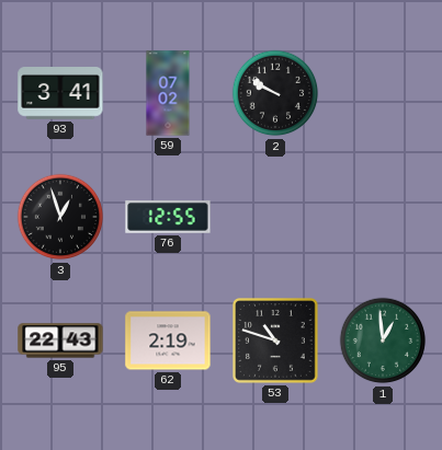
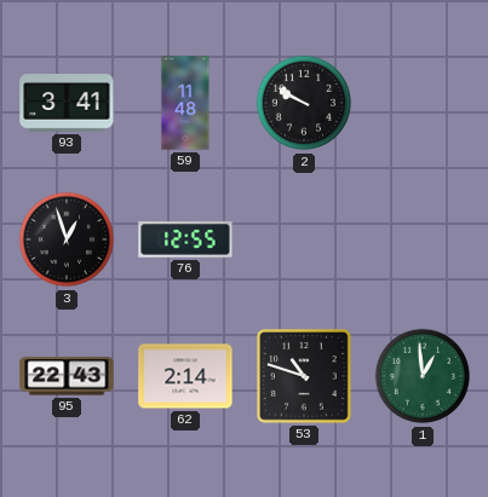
59: 07:02 -> 11:48
62: 2:19 -> 2:14
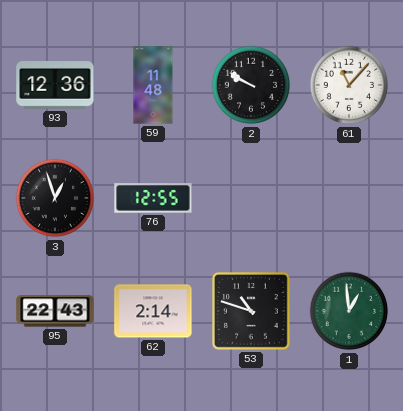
93: 3:41 -> 12:36
61: none -> 11:07
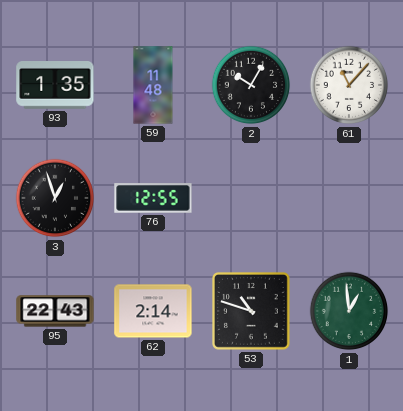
93: 12:36 -> 1:35
2: 9:50 -> 10:05
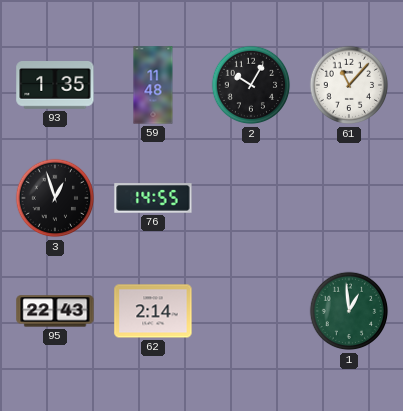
76: 12:55 -> 14:55
53: 10:48 -> none
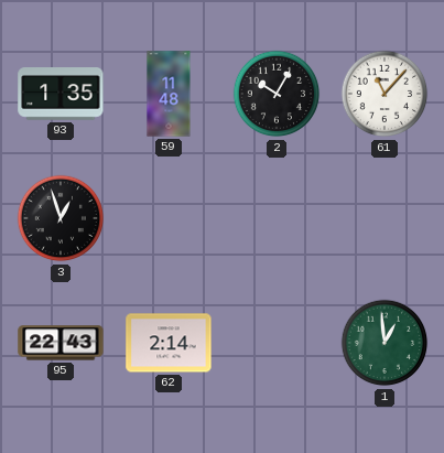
76: 14:55 -> none
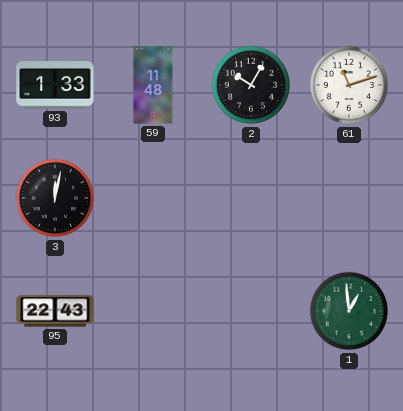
93: 1:35 -> 1:33
61: 11:07 -> 11:12
3: 12:57 -> 12:02
62: 2:14 -> none
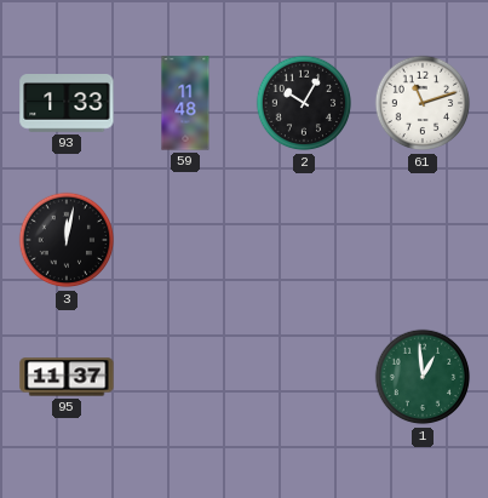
95: 22:43 -> 11:37
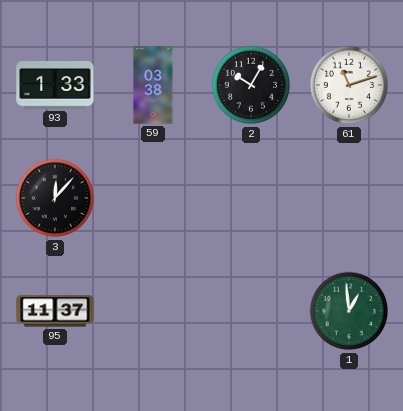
59: 11:48 -> 03:38
3: 12:02 -> 12:07
